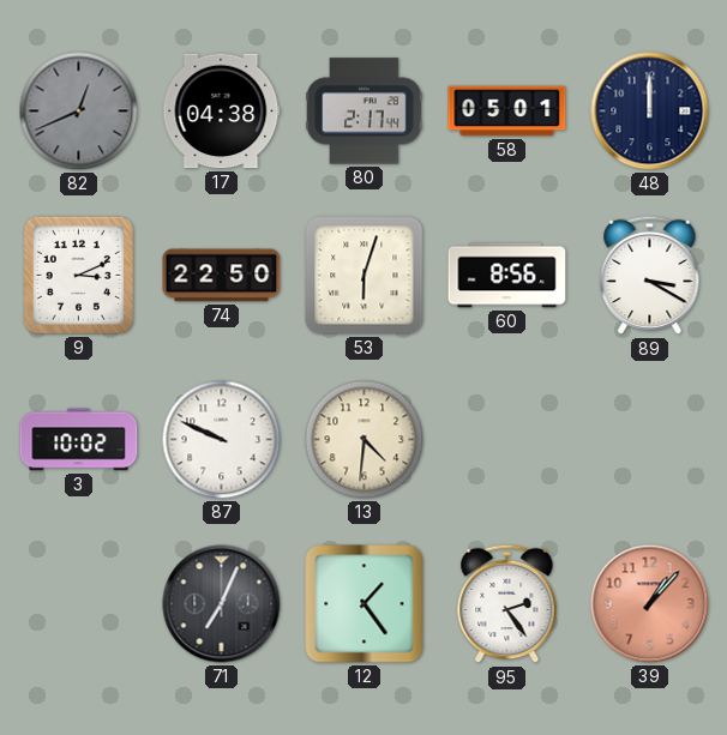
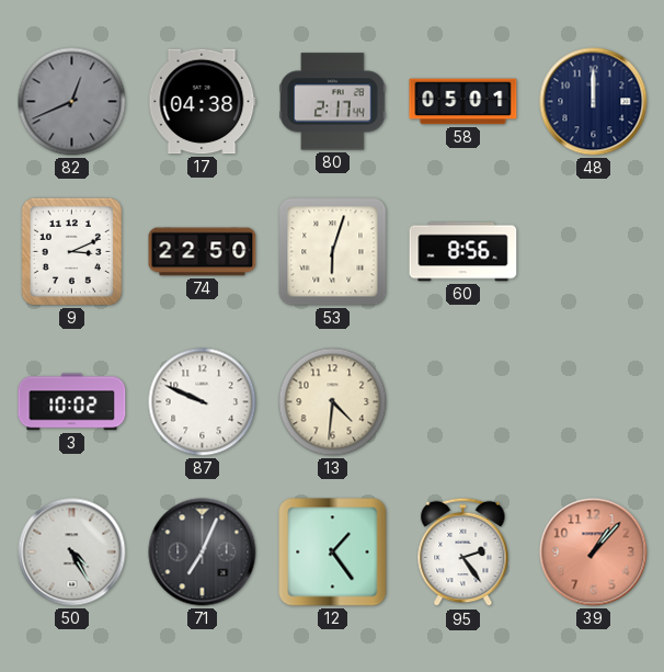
89: 3:20 -> none
50: none -> 4:25
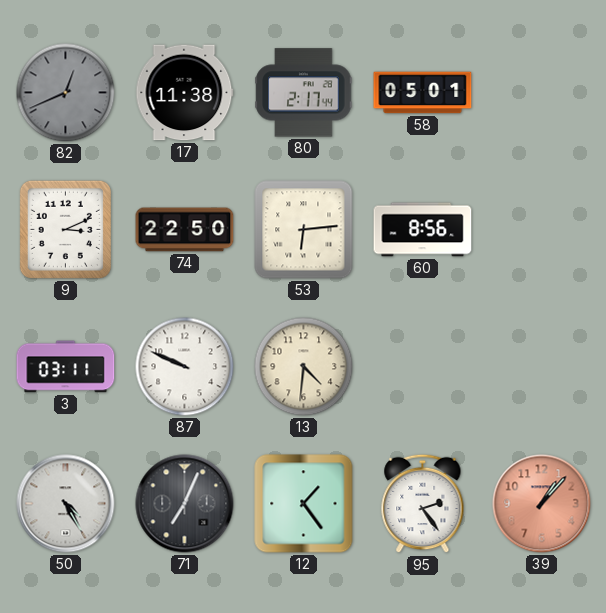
17: 04:38 -> 11:38
48: 12:00 -> none
53: 6:03 -> 6:14
3: 10:02 -> 03:11
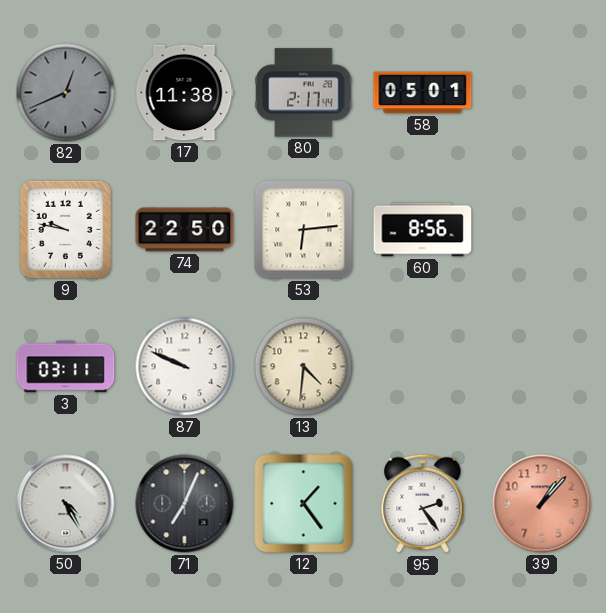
9: 3:11 -> 9:47
